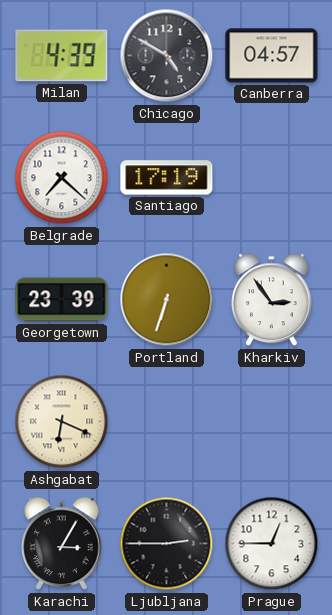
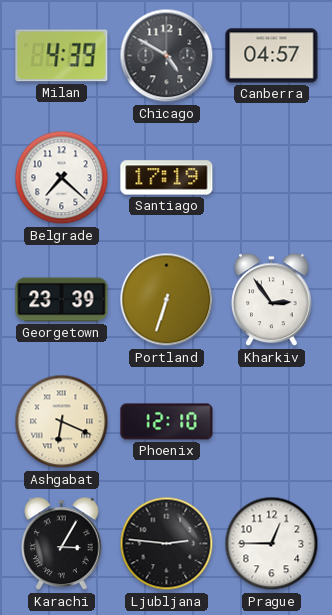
Phoenix: none -> 12:10
Ljubljana: 2:45 -> 2:46
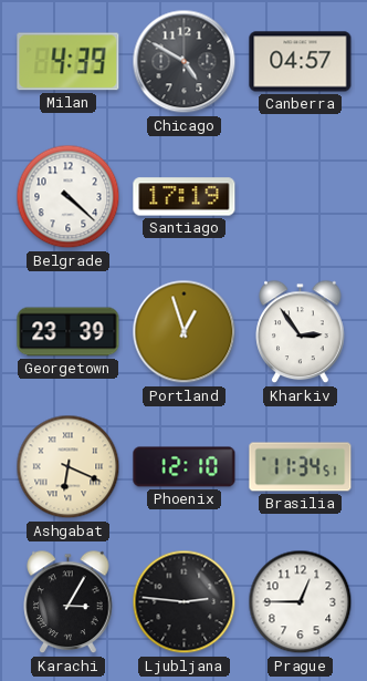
Belgrade: 7:22 -> 4:22
Portland: 6:33 -> 12:57
Brasilia: none -> 11:34
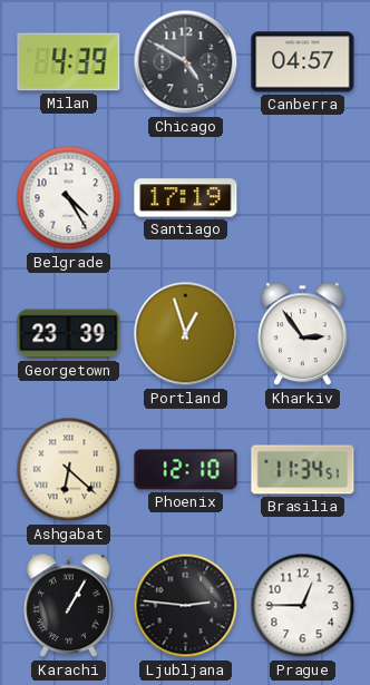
Belgrade: 4:22 -> 4:25
Ashgabat: 6:19 -> 6:22
Karachi: 3:05 -> 1:05
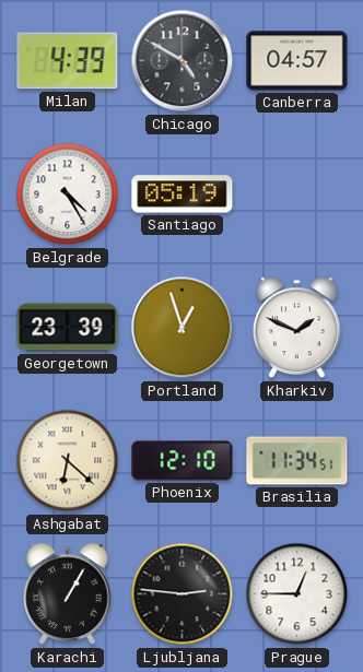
Santiago: 17:19 -> 05:19
Kharkiv: 2:54 -> 1:49
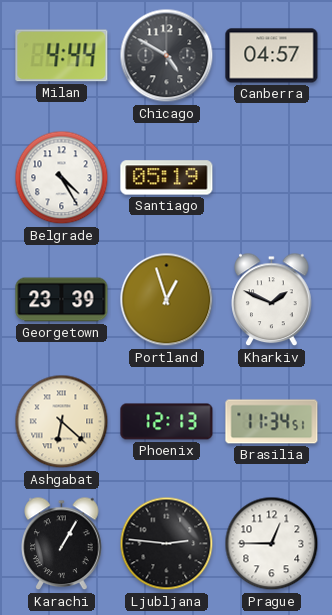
Milan: 4:39 -> 4:44
Phoenix: 12:10 -> 12:13
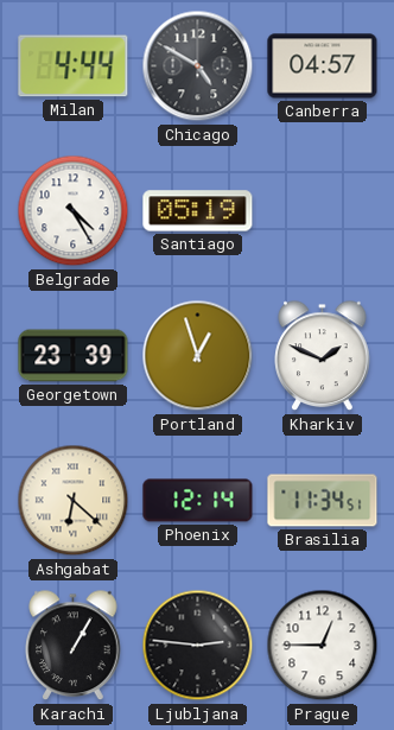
Phoenix: 12:13 -> 12:14
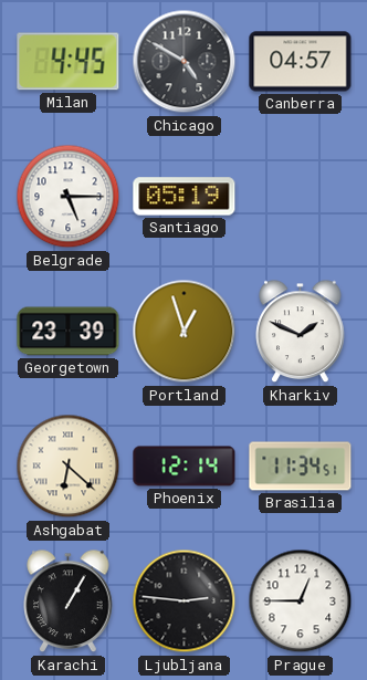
Milan: 4:44 -> 4:45
Belgrade: 4:25 -> 5:15
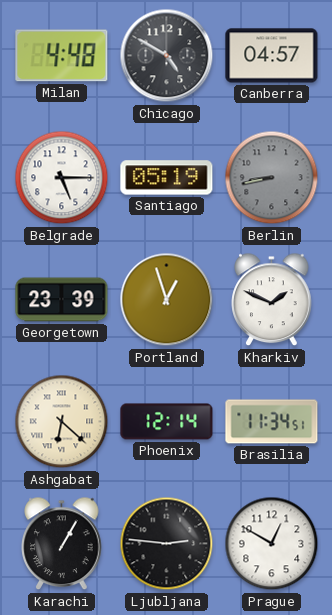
Milan: 4:45 -> 4:48
Berlin: none -> 8:43
Prague: 12:45 -> 12:50
